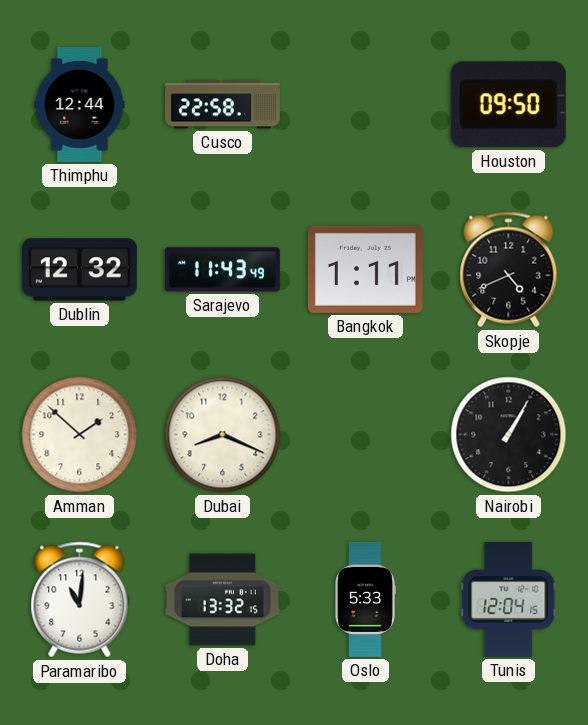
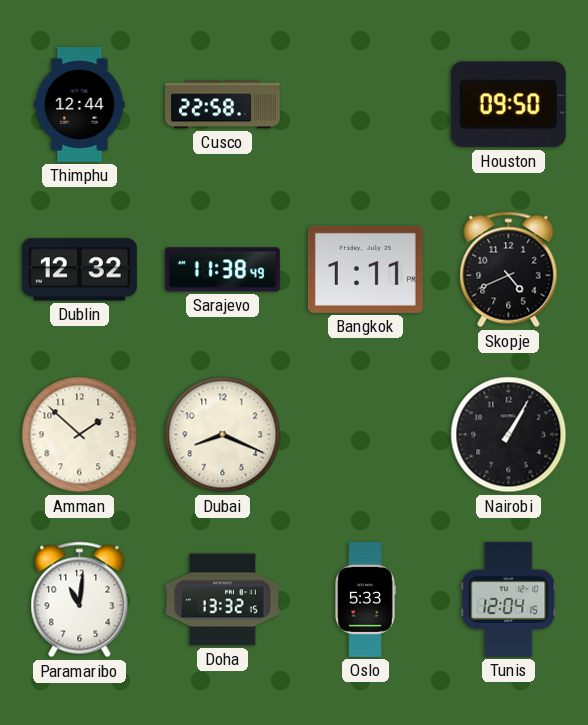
Sarajevo: 11:43 -> 11:38
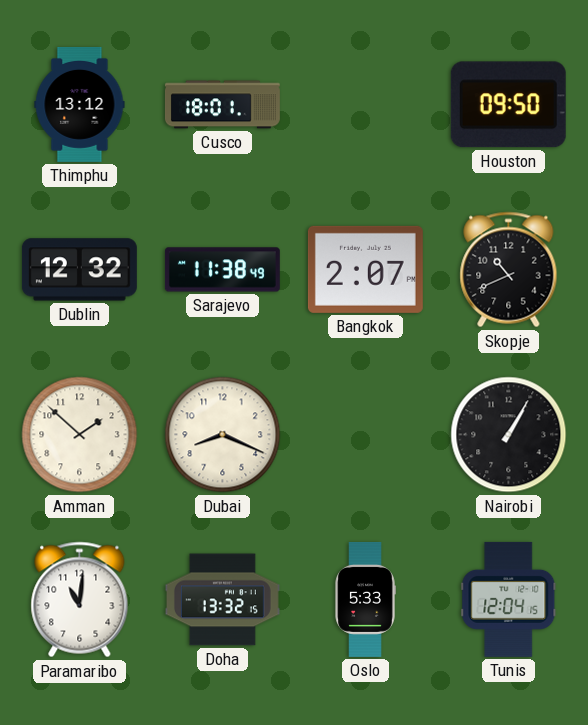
Thimphu: 12:44 -> 13:12
Cusco: 22:58 -> 18:01
Bangkok: 1:11 -> 2:07
Skopje: 4:41 -> 10:41
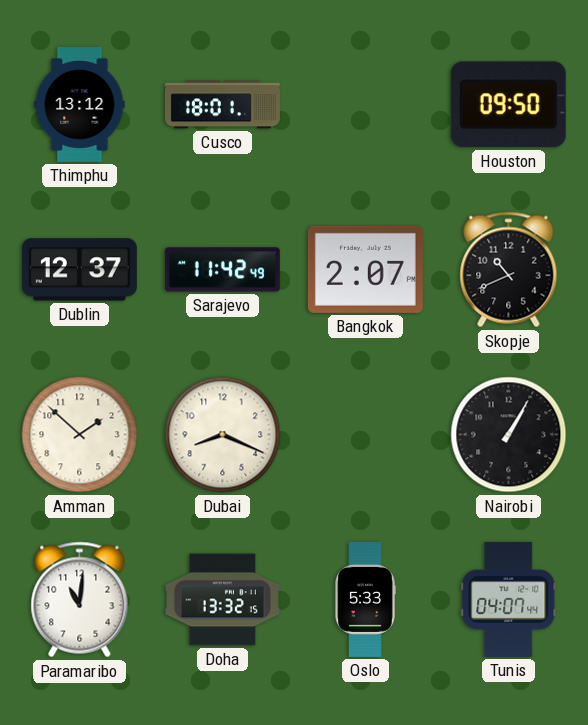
Dublin: 12:32 -> 12:37
Sarajevo: 11:38 -> 11:42
Tunis: 12:04 -> 04:07
